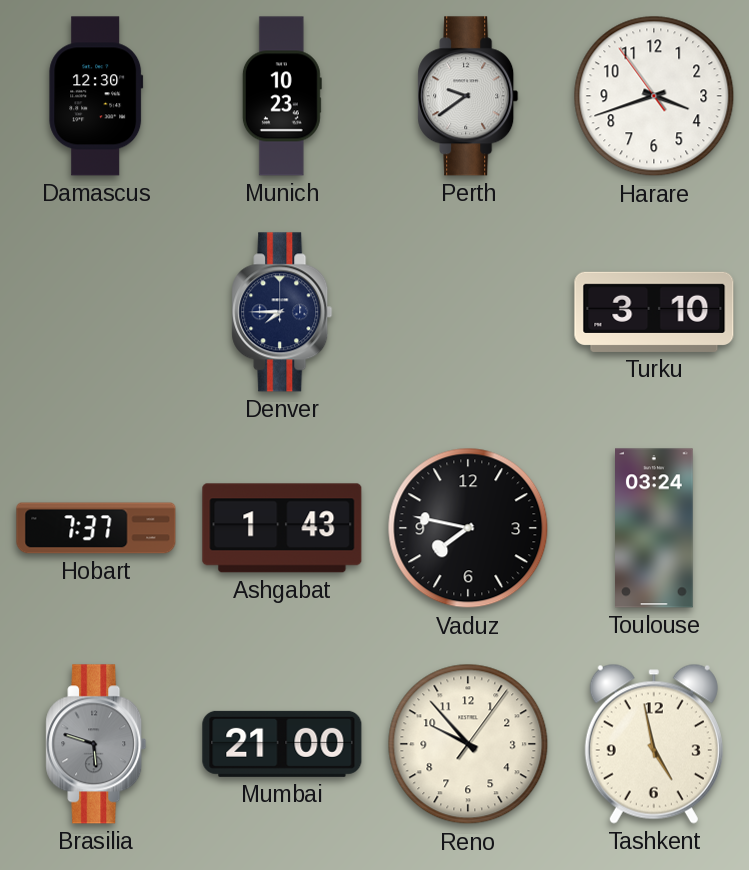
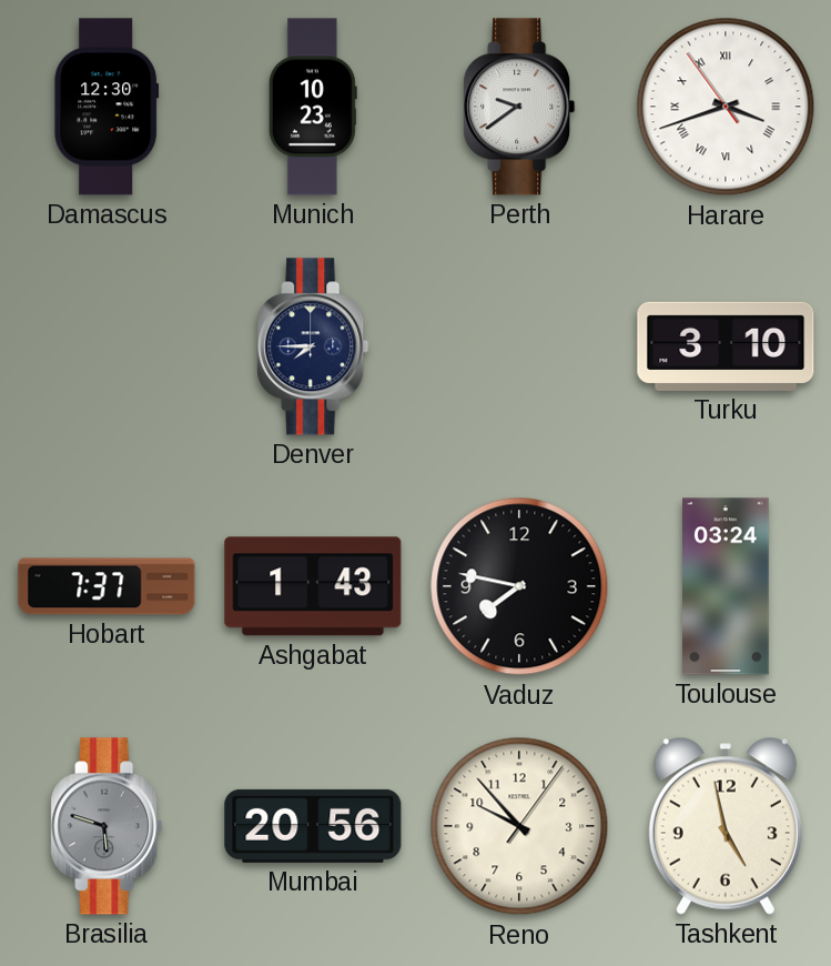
Harare numerals: Arabic -> Roman
Mumbai: 21:00 -> 20:56
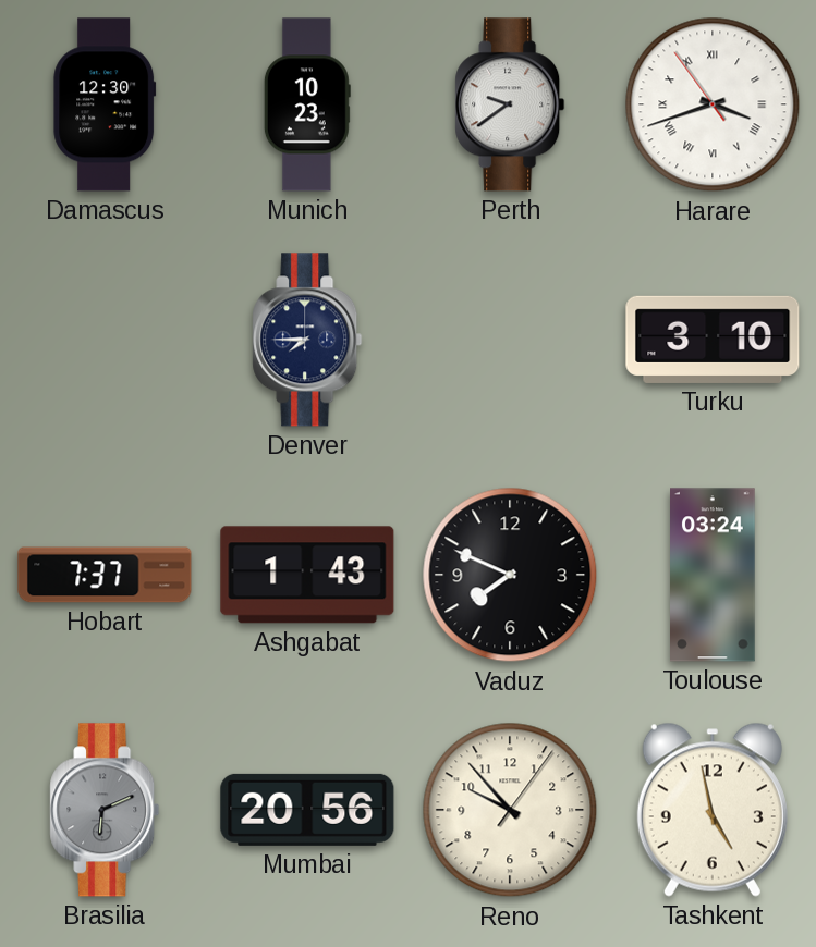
Vaduz: 7:47 -> 7:49
Brasilia: 5:48 -> 6:11
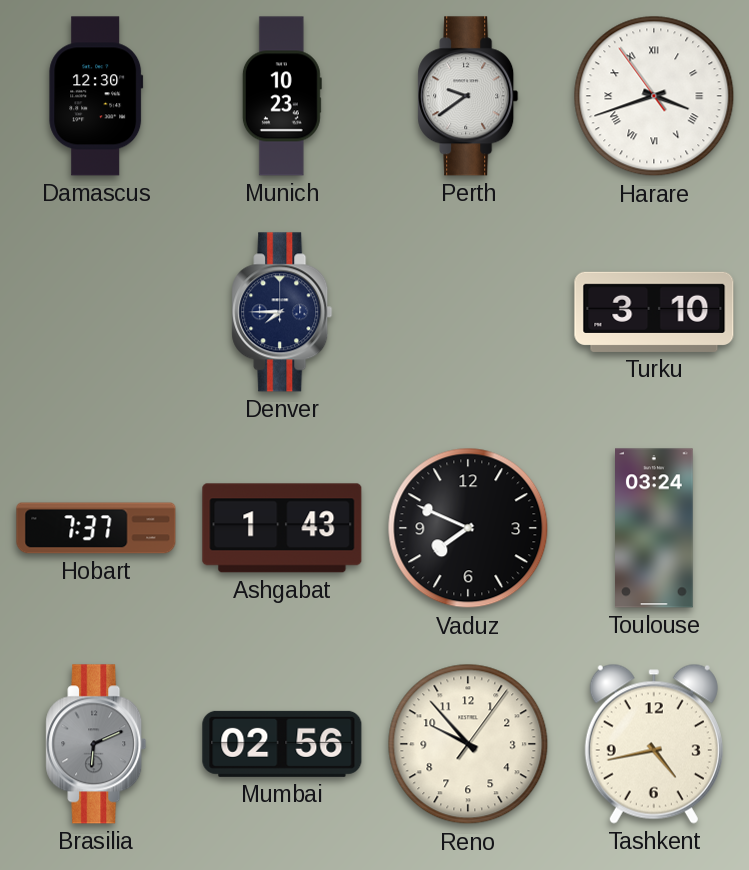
Mumbai: 20:56 -> 02:56
Tashkent: 4:58 -> 4:43
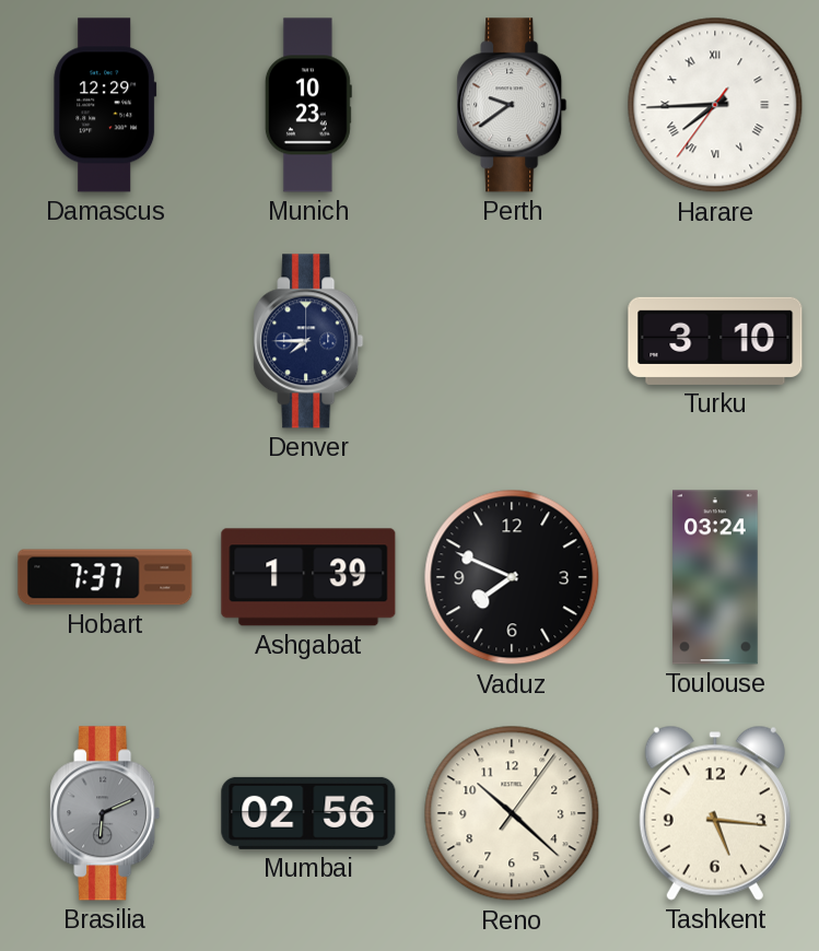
Damascus: 12:30 -> 12:29
Harare: 3:41 -> 7:44
Ashgabat: 1:43 -> 1:39
Reno: 9:53 -> 10:22
Tashkent: 4:43 -> 5:16
